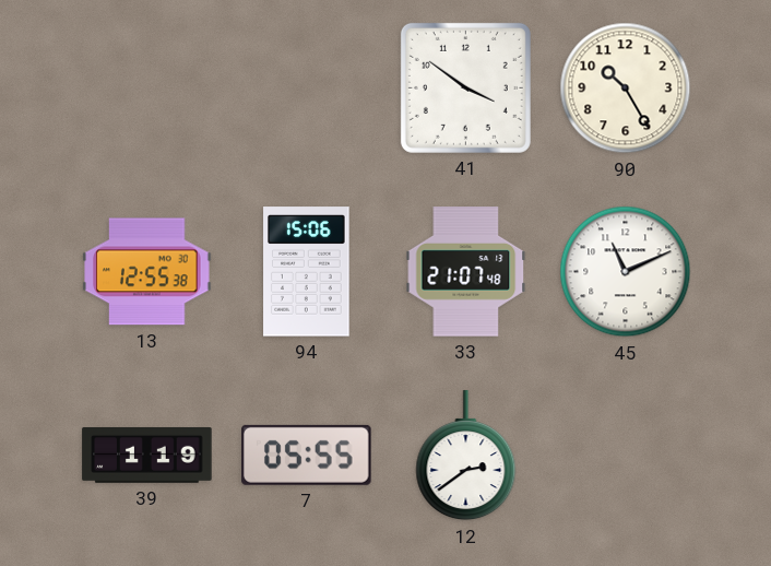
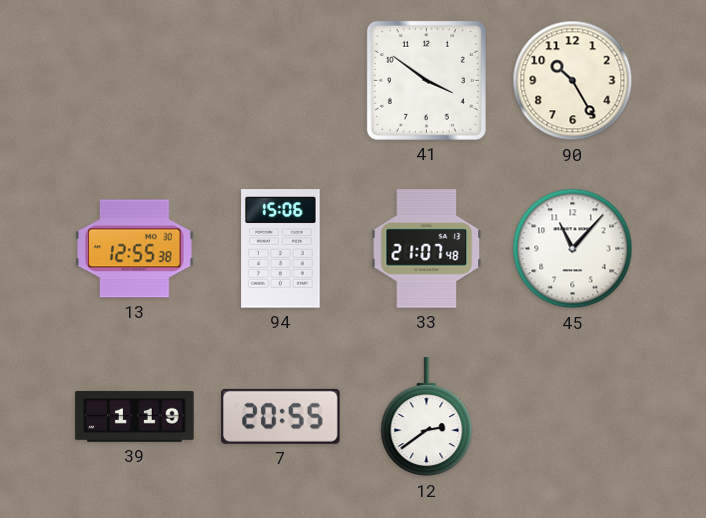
45: 11:11 -> 11:07
7: 05:55 -> 20:55
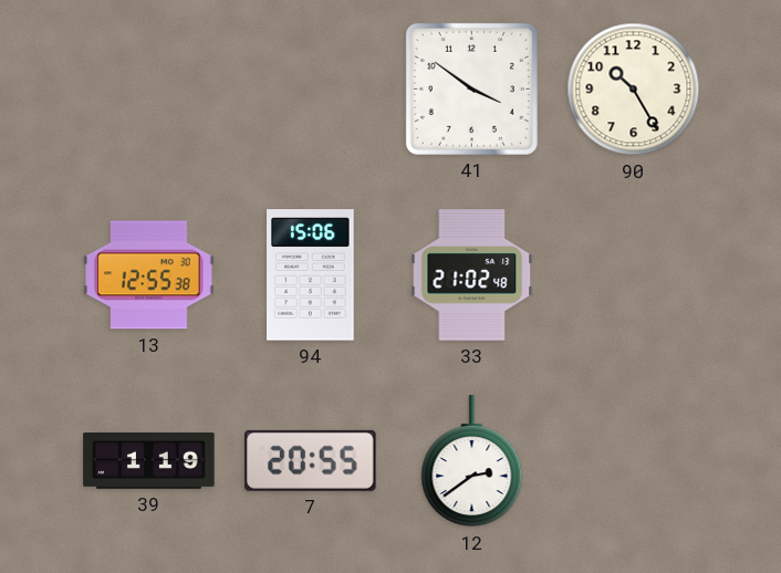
33: 21:07 -> 21:02
45: 11:07 -> none
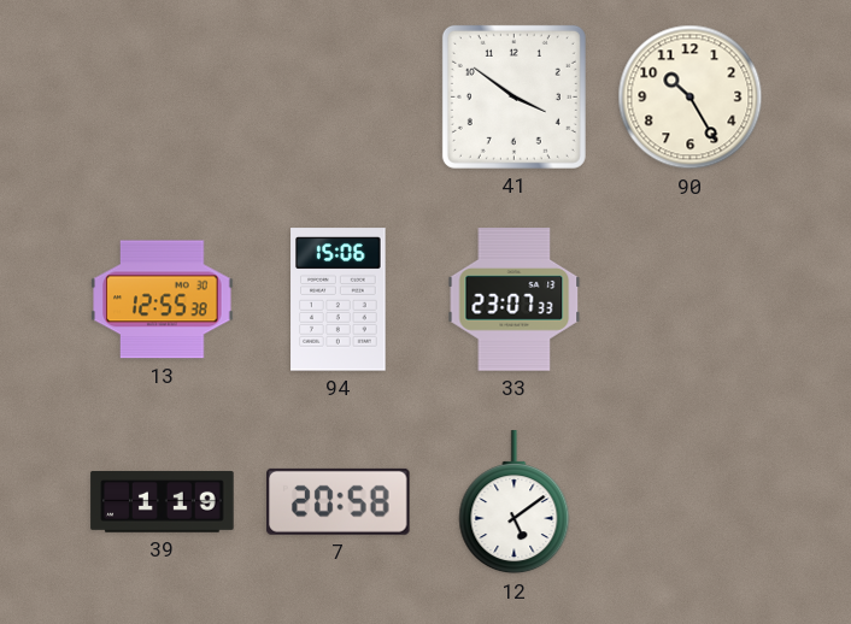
33: 21:02 -> 23:07
7: 20:55 -> 20:58
12: 2:39 -> 5:09
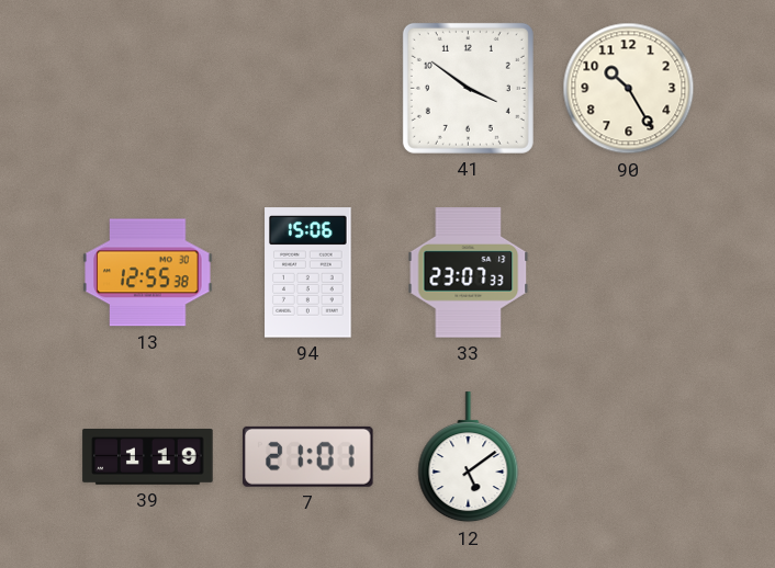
7: 20:58 -> 21:01
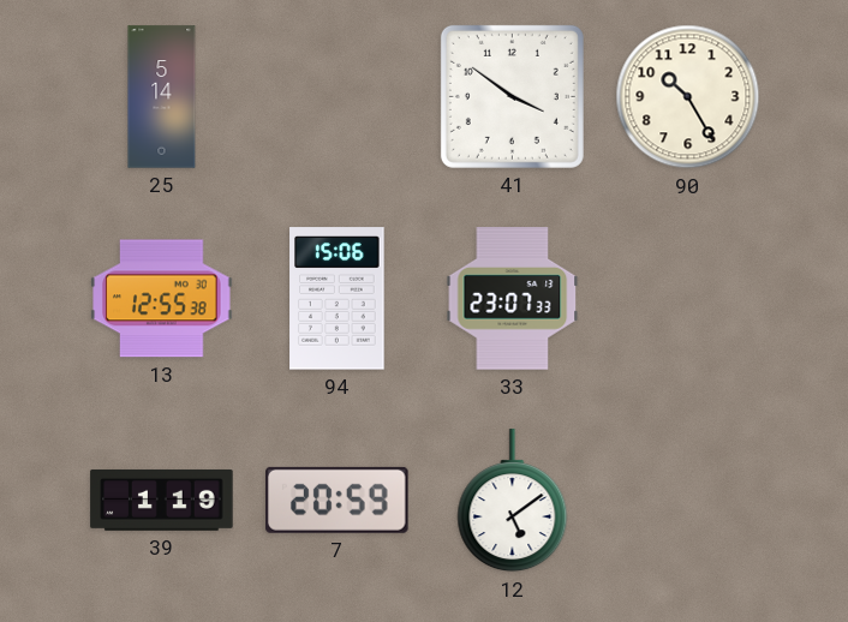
25: none -> 5:14
7: 21:01 -> 20:59
